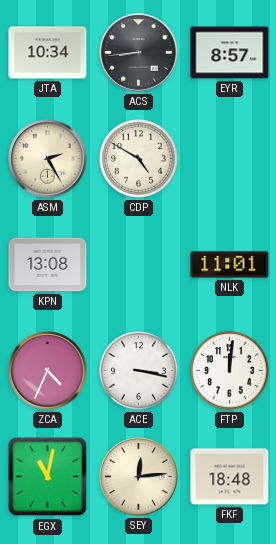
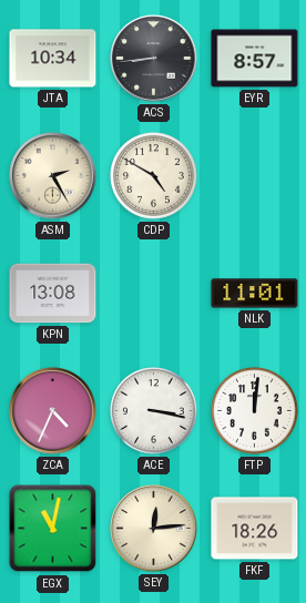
FKF: 18:48 -> 18:26
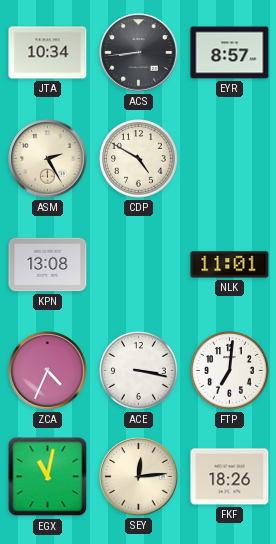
FTP: 12:01 -> 7:01
